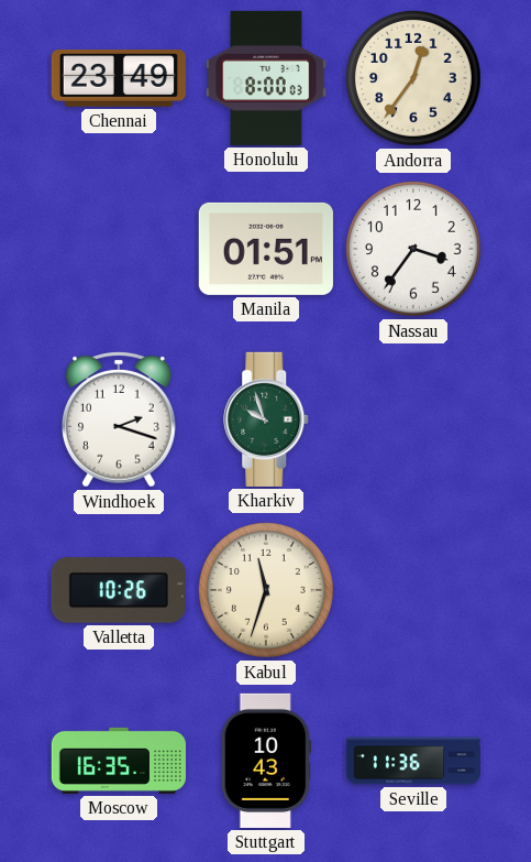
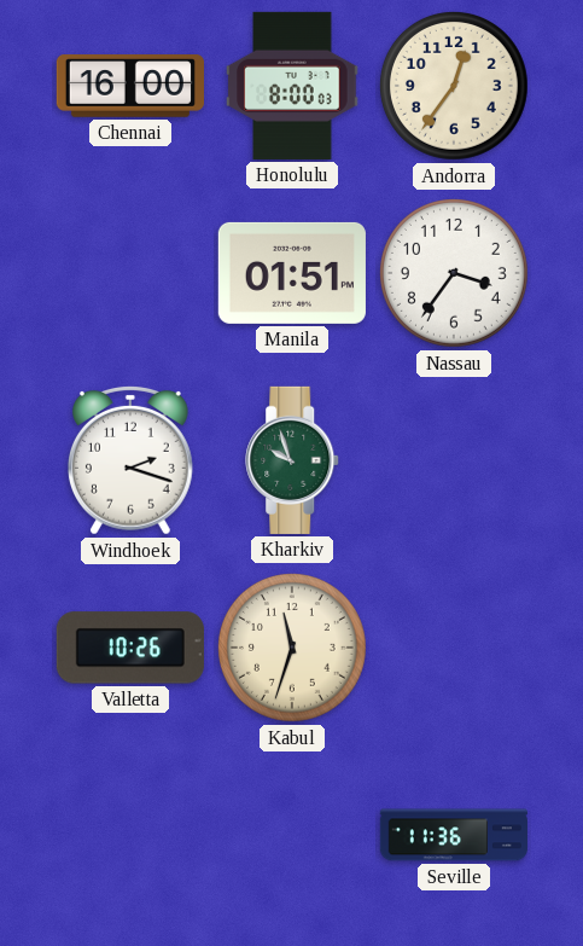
Chennai: 23:49 -> 16:00
Moscow: 16:35 -> none
Stuttgart: 10:43 -> none
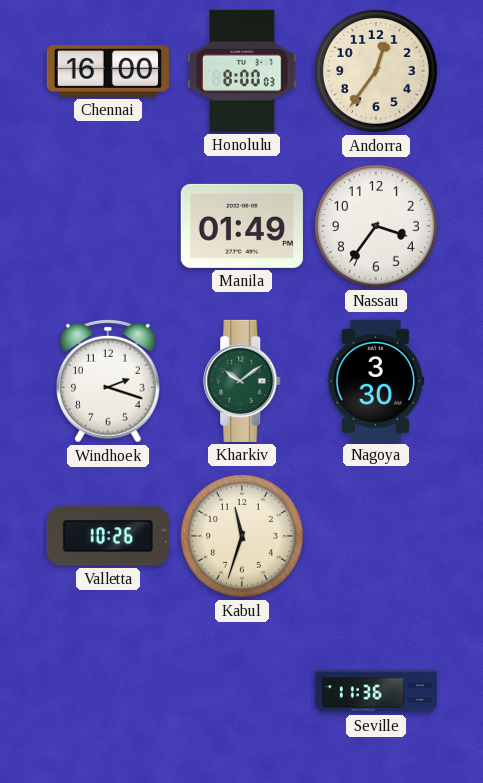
Manila: 01:51 -> 01:49
Kharkiv: 9:57 -> 10:09
Nagoya: none -> 3:30
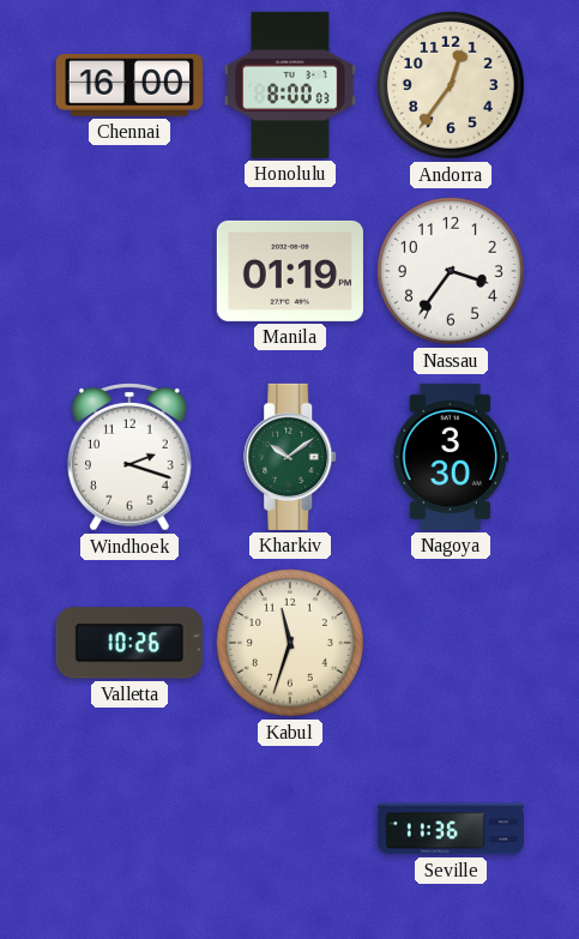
Manila: 01:49 -> 01:19
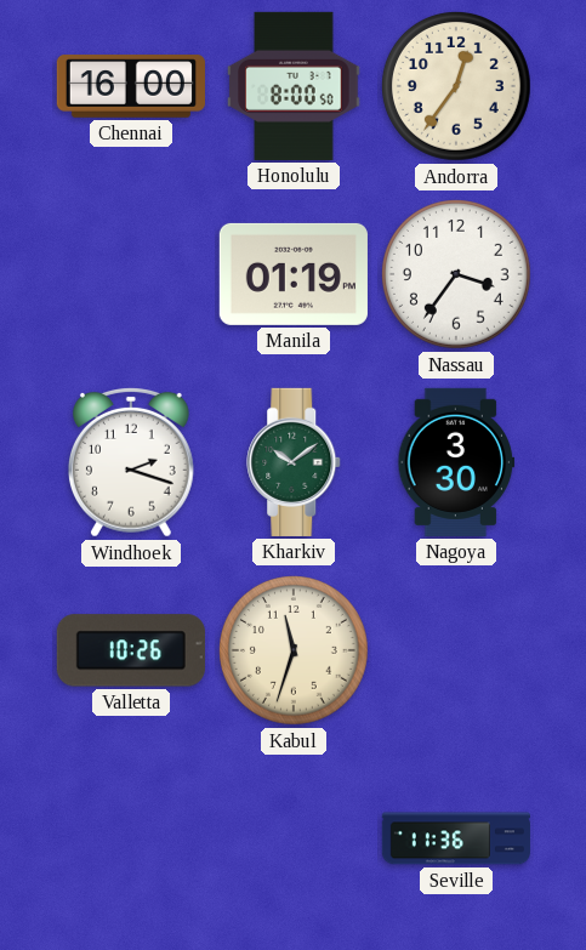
Honolulu: 8:00:03 -> 8:00:50
